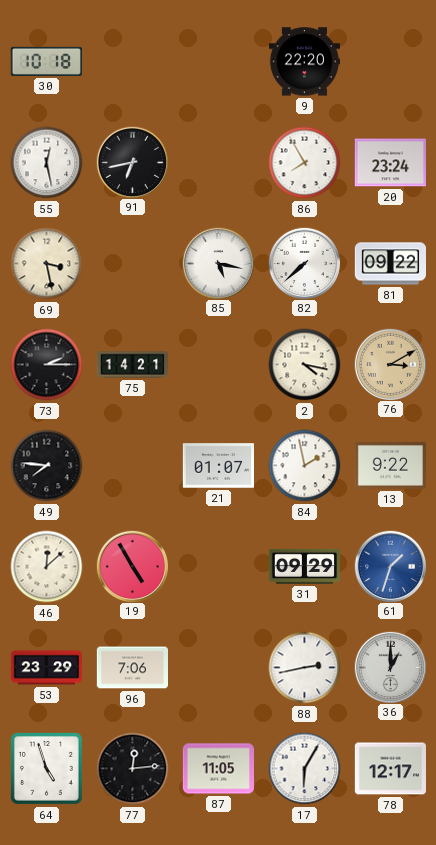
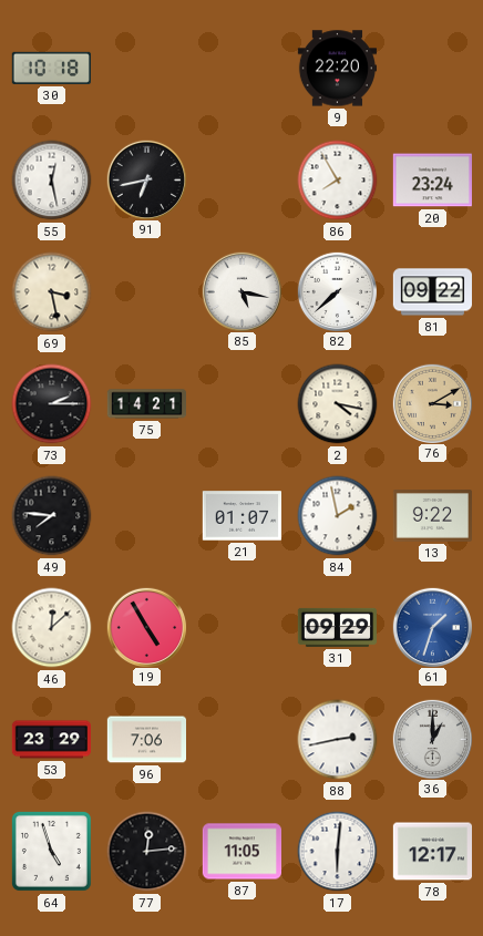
17: 6:05 -> 6:01
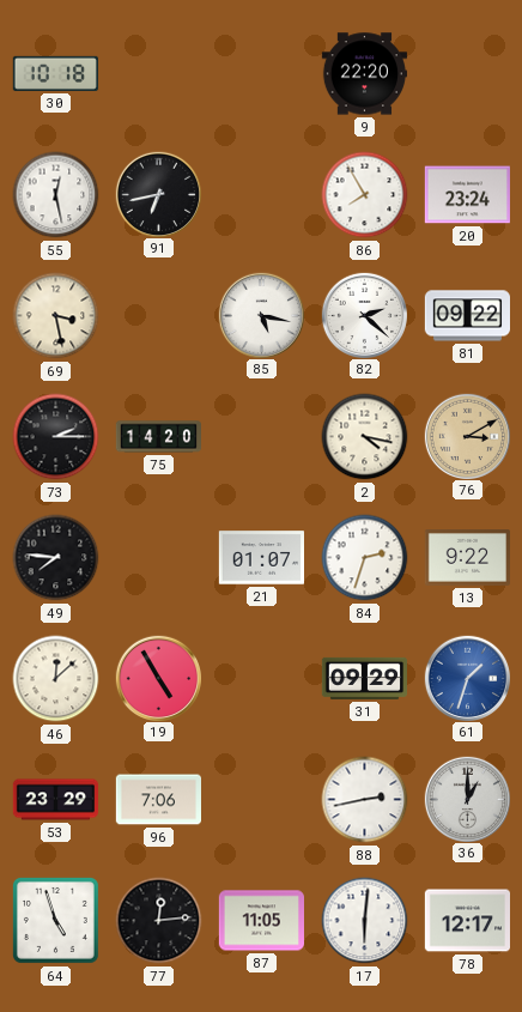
82: 7:38 -> 2:22
75: 14:21 -> 14:20
84: 1:58 -> 2:33
